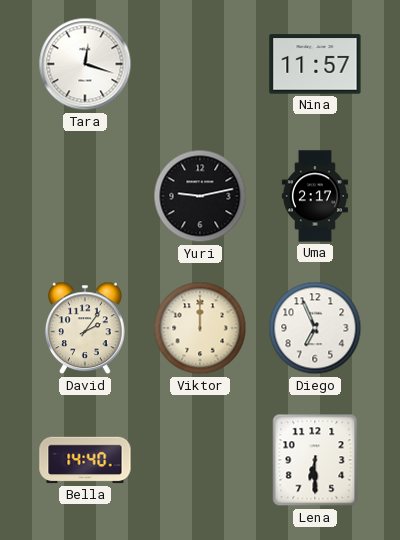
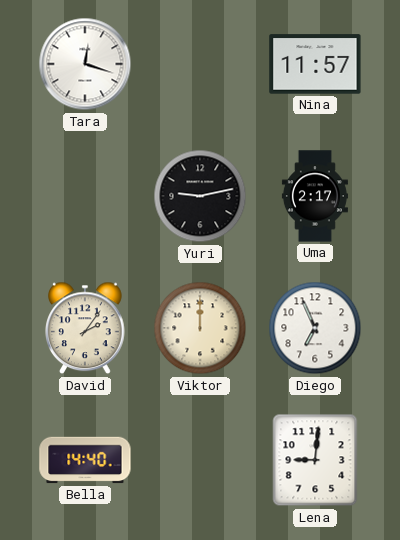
Lena: 6:30 -> 9:01
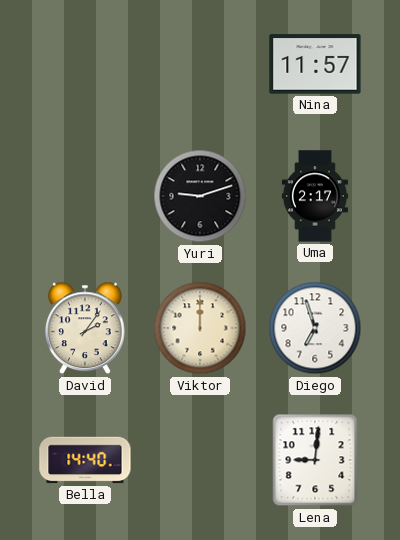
Tara: 12:18 -> none
Yuri: 9:13 -> 9:12
Diego: 6:56 -> 6:57
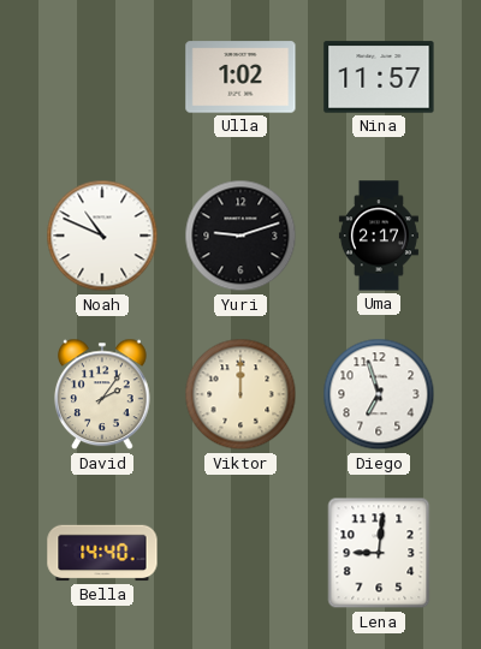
Ulla: none -> 1:02
Noah: none -> 10:49
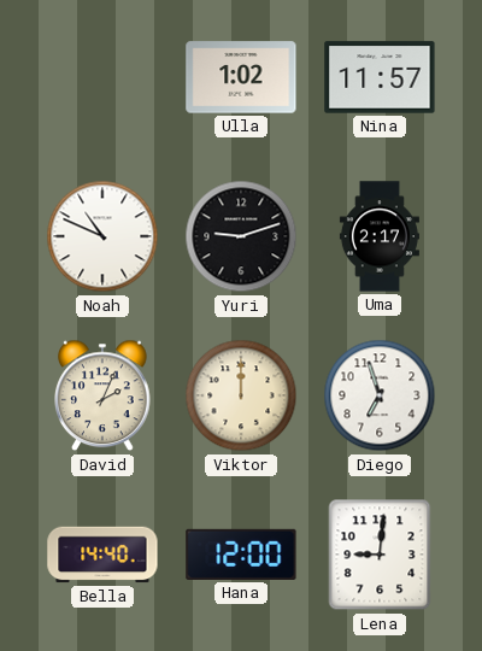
David: 2:06 -> 2:04
Hana: none -> 12:00
